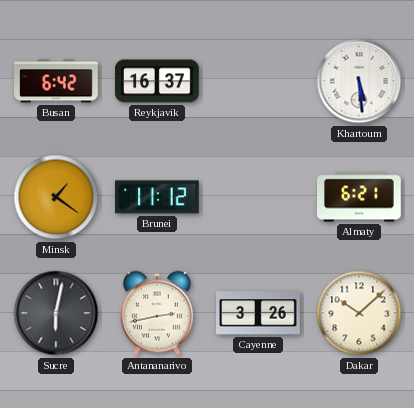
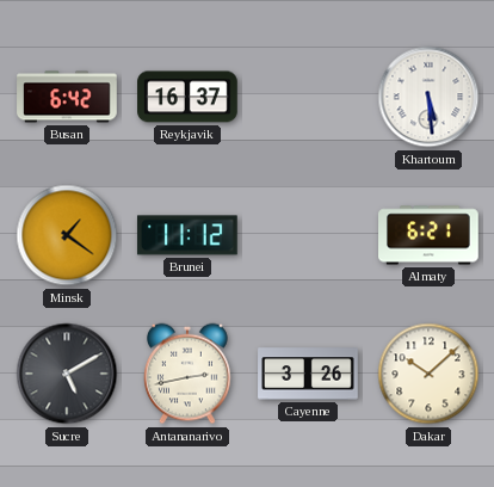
Sucre: 6:02 -> 5:10
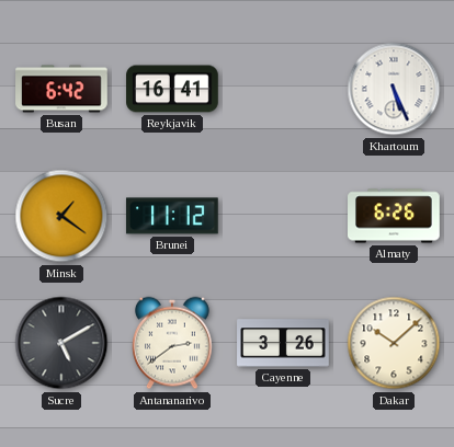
Reykjavik: 16:37 -> 16:41
Khartoum: 5:29 -> 5:26
Almaty: 6:21 -> 6:26
Antananarivo: 2:43 -> 2:39
